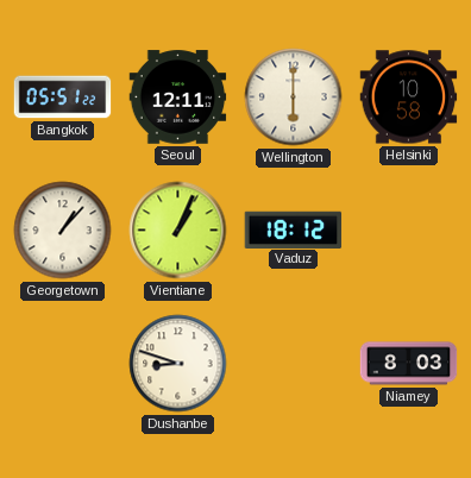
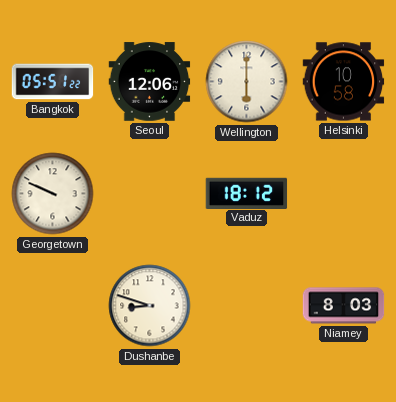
Seoul: 12:11 -> 12:06
Georgetown: 1:07 -> 9:49
Vientiane: 1:04 -> none
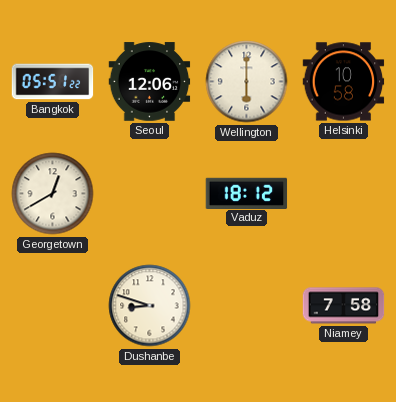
Georgetown: 9:49 -> 12:40
Niamey: 8:03 -> 7:58
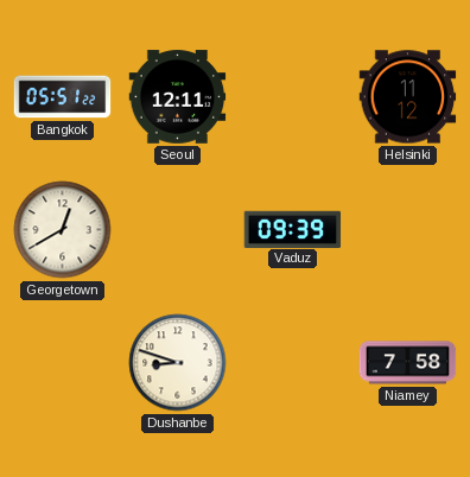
Seoul: 12:06 -> 12:11
Wellington: 6:00 -> none
Helsinki: 10:58 -> 11:12
Vaduz: 18:12 -> 09:39
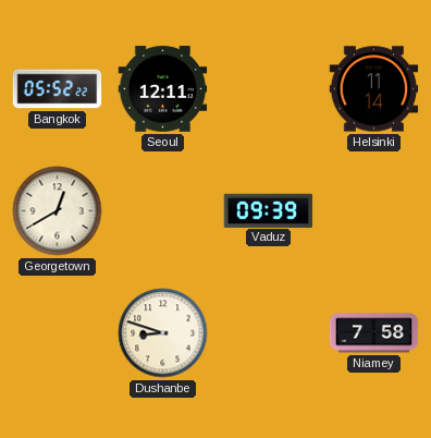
Bangkok: 05:51 -> 05:52
Helsinki: 11:12 -> 11:14
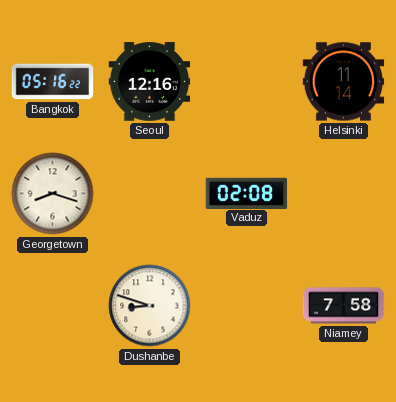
Bangkok: 05:52 -> 05:16
Seoul: 12:11 -> 12:16
Georgetown: 12:40 -> 8:18
Vaduz: 09:39 -> 02:08
